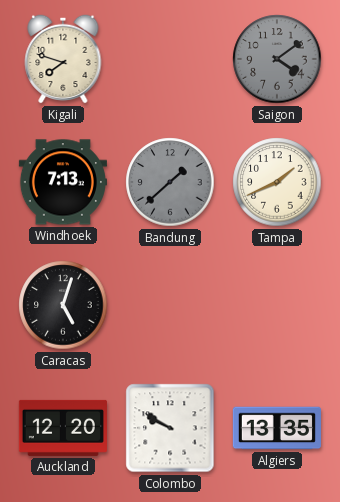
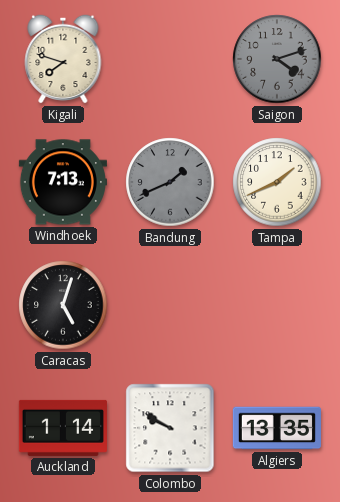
Saigon: 4:09 -> 4:12
Bandung: 1:38 -> 1:41
Auckland: 12:20 -> 1:14
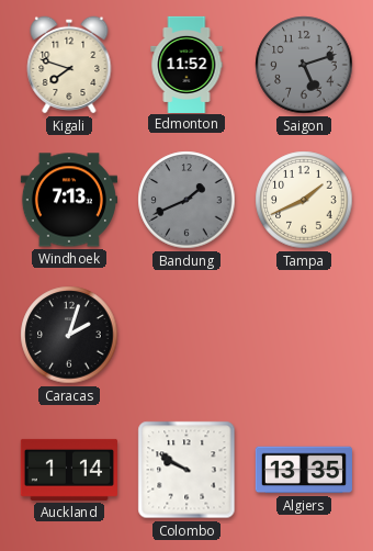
Edmonton: none -> 11:52
Saigon: 4:12 -> 5:12
Caracas: 5:03 -> 2:03
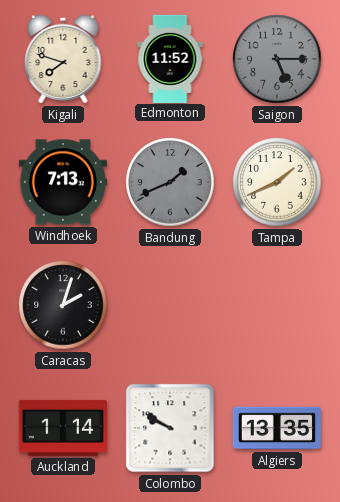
Saigon: 5:12 -> 5:15
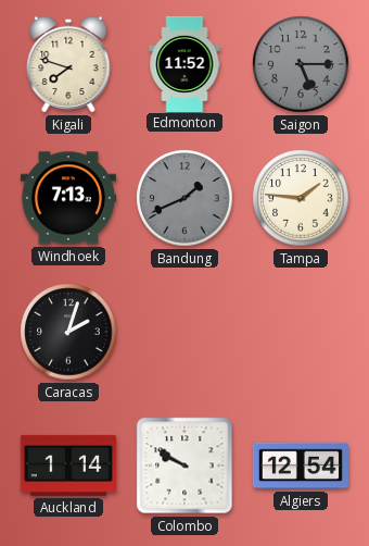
Tampa: 1:41 -> 1:46
Algiers: 13:35 -> 12:54
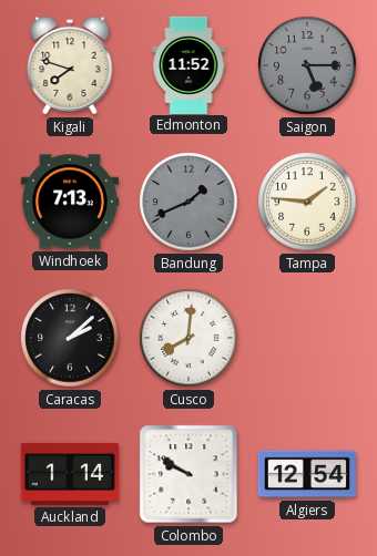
Caracas: 2:03 -> 2:08
Cusco: none -> 8:01
